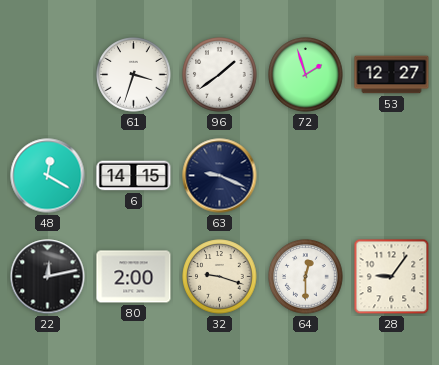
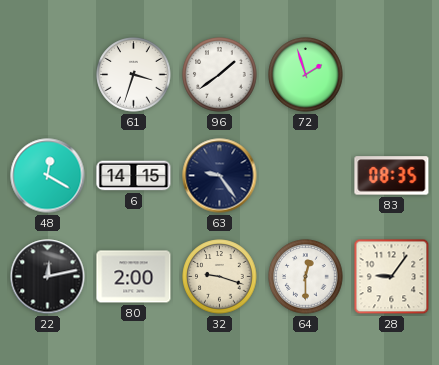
53: 12:27 -> none
63: 9:19 -> 9:24
83: none -> 08:35
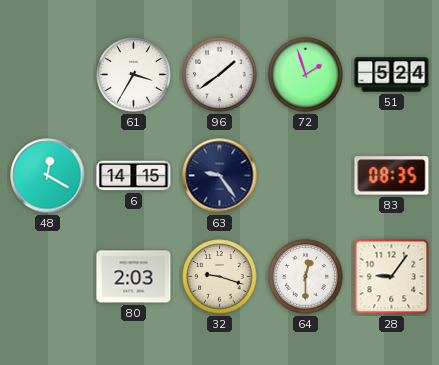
61: 3:33 -> 3:35
51: none -> 5:24
22: 12:13 -> none
80: 2:00 -> 2:03
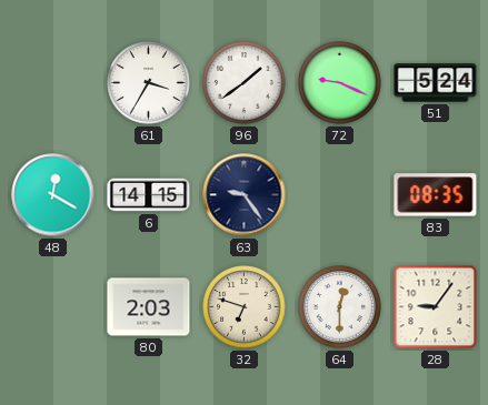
72: 1:57 -> 9:19
32: 9:18 -> 6:48
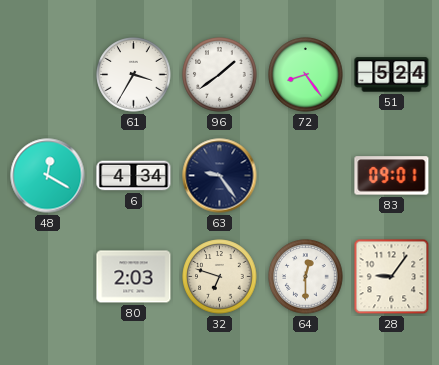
72: 9:19 -> 8:24
6: 14:15 -> 4:34
83: 08:35 -> 09:01
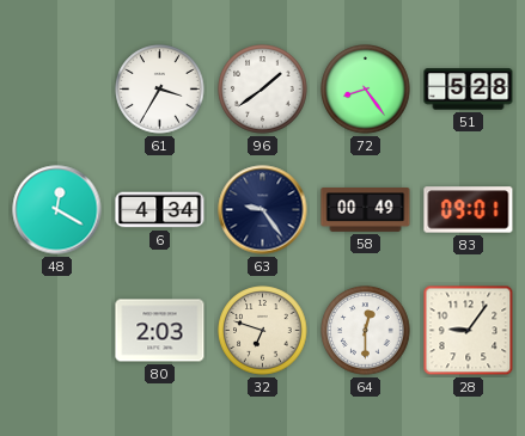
51: 5:24 -> 5:28
58: none -> 00:49
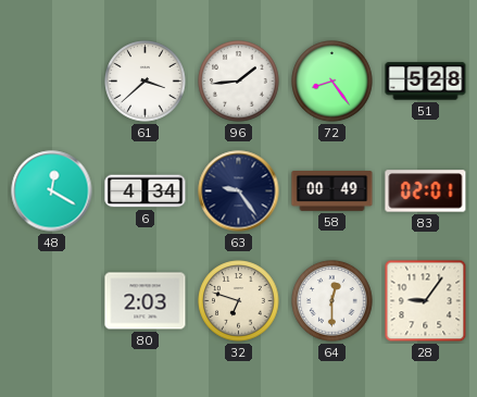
61: 3:35 -> 3:38
96: 1:39 -> 1:44
83: 09:01 -> 02:01
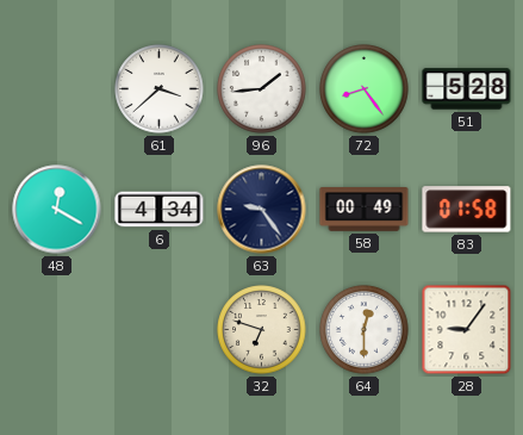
83: 02:01 -> 01:58
80: 2:03 -> none
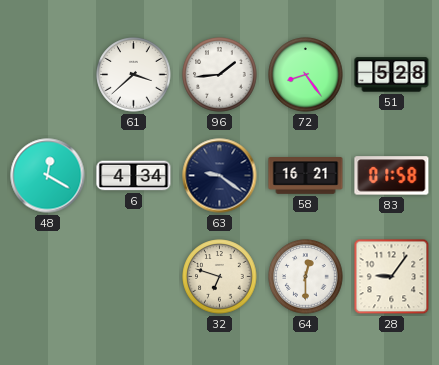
63: 9:24 -> 9:21
58: 00:49 -> 16:21
